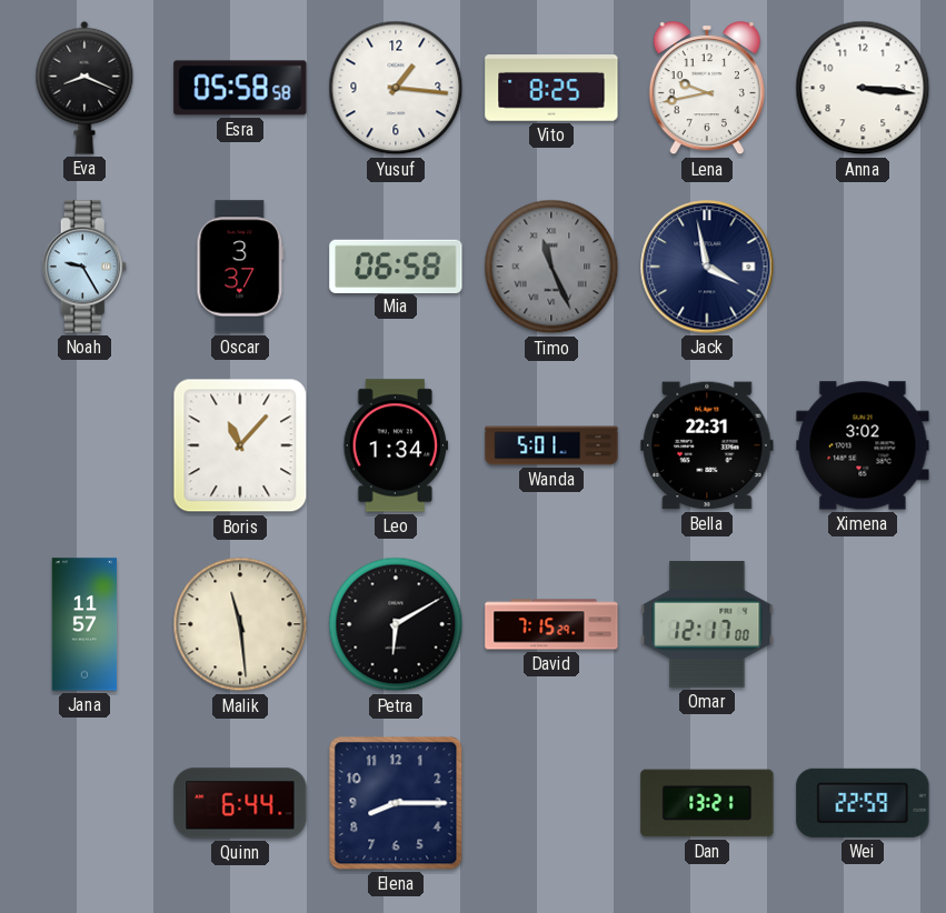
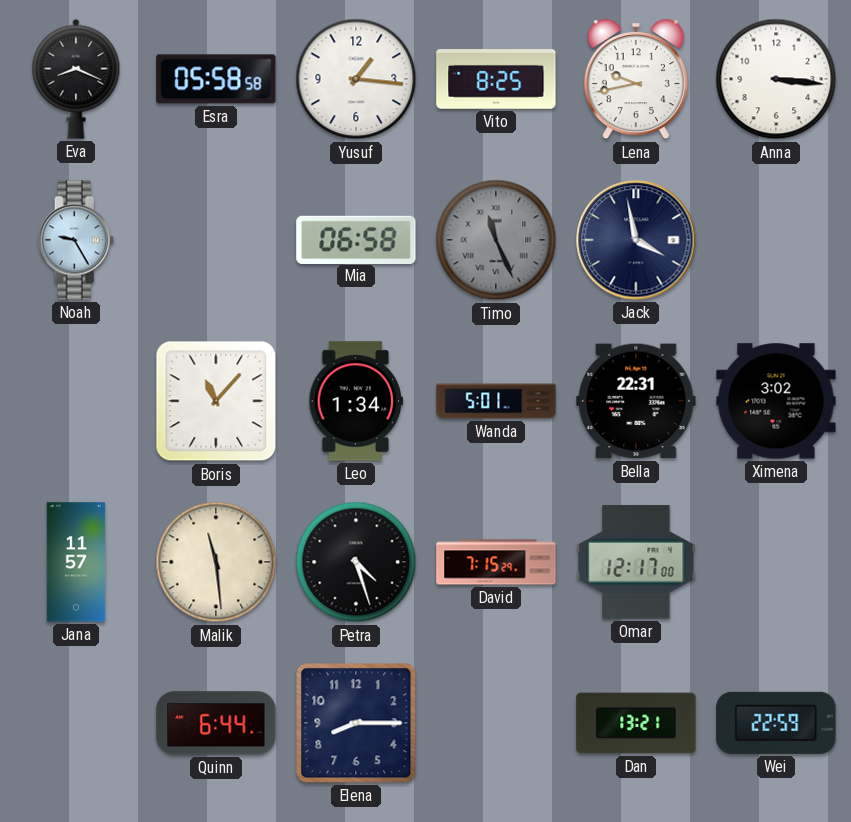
Oscar: 3:37 -> none
Petra: 6:10 -> 4:27
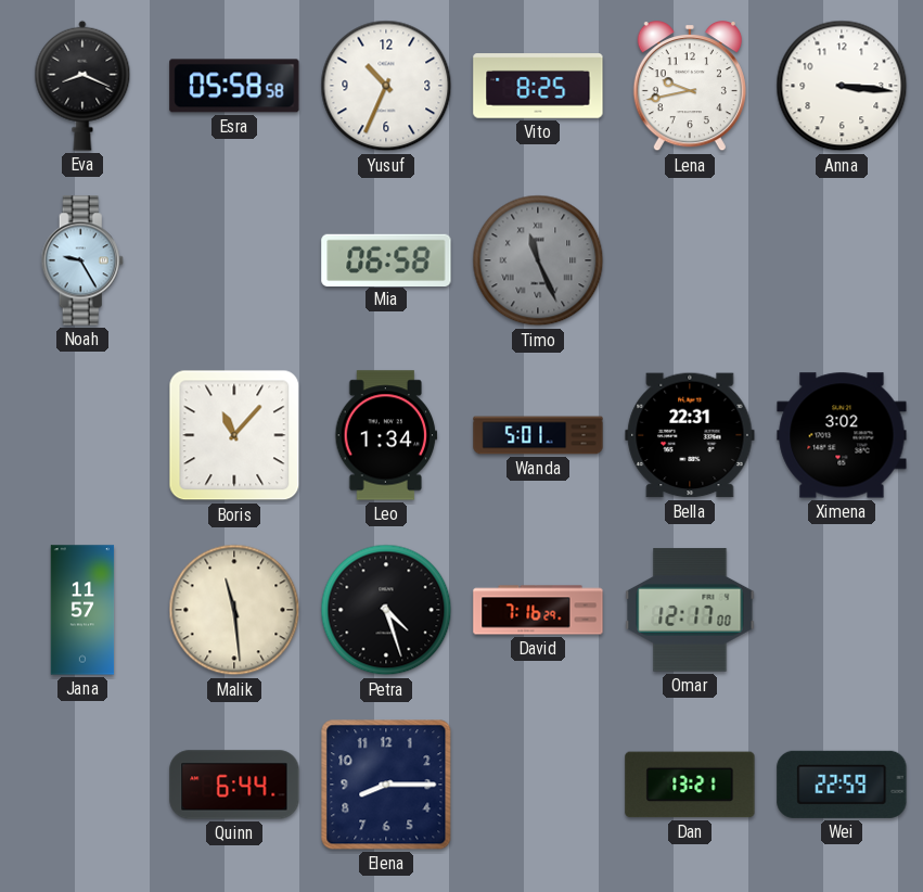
Yusuf: 1:16 -> 10:34
Jack: 3:58 -> none
David: 7:15 -> 7:16
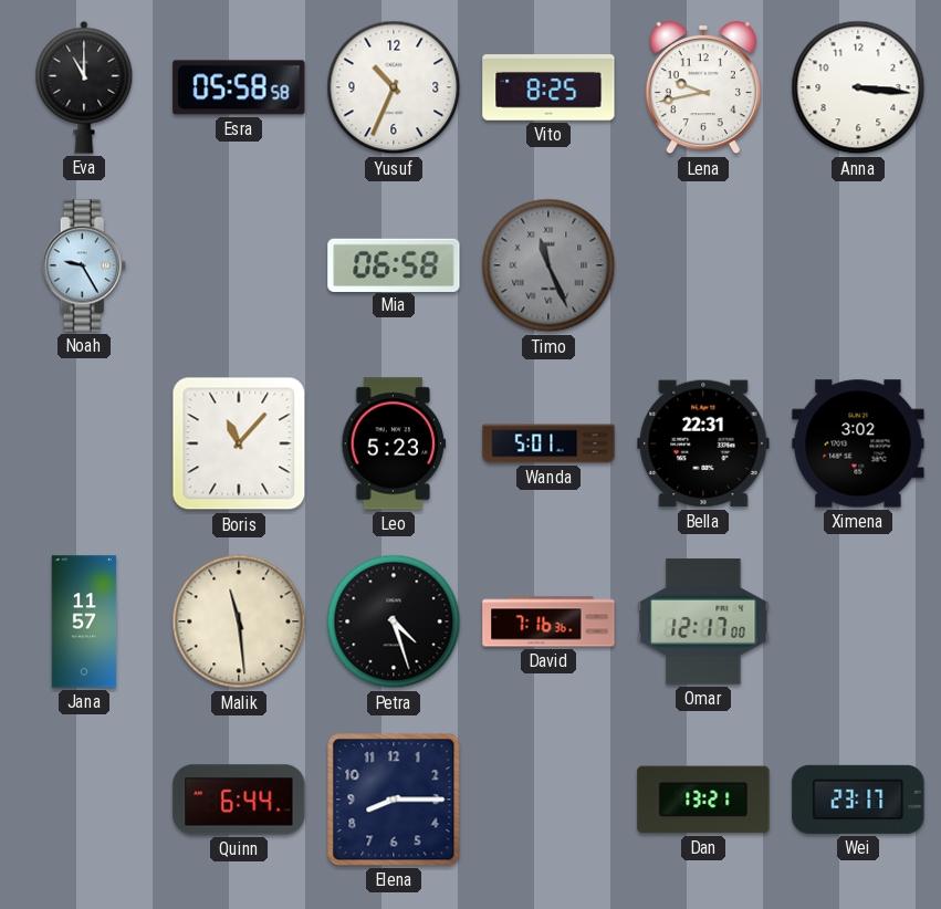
Eva: 8:19 -> 11:00
Leo: 1:34 -> 5:23
David: 7:16:29 -> 7:16:36
Wei: 22:59 -> 23:17
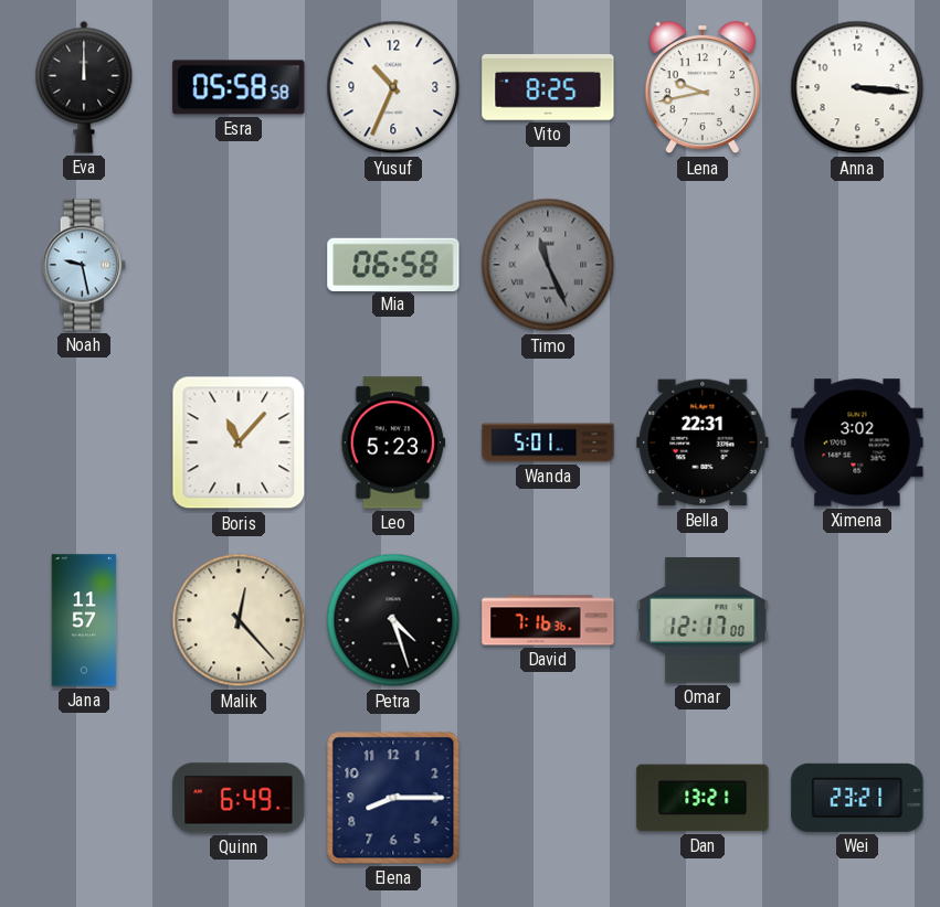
Eva: 11:00 -> 12:00
Noah: 9:25 -> 9:28
Malik: 11:29 -> 12:23
Quinn: 6:44 -> 6:49
Wei: 23:17 -> 23:21
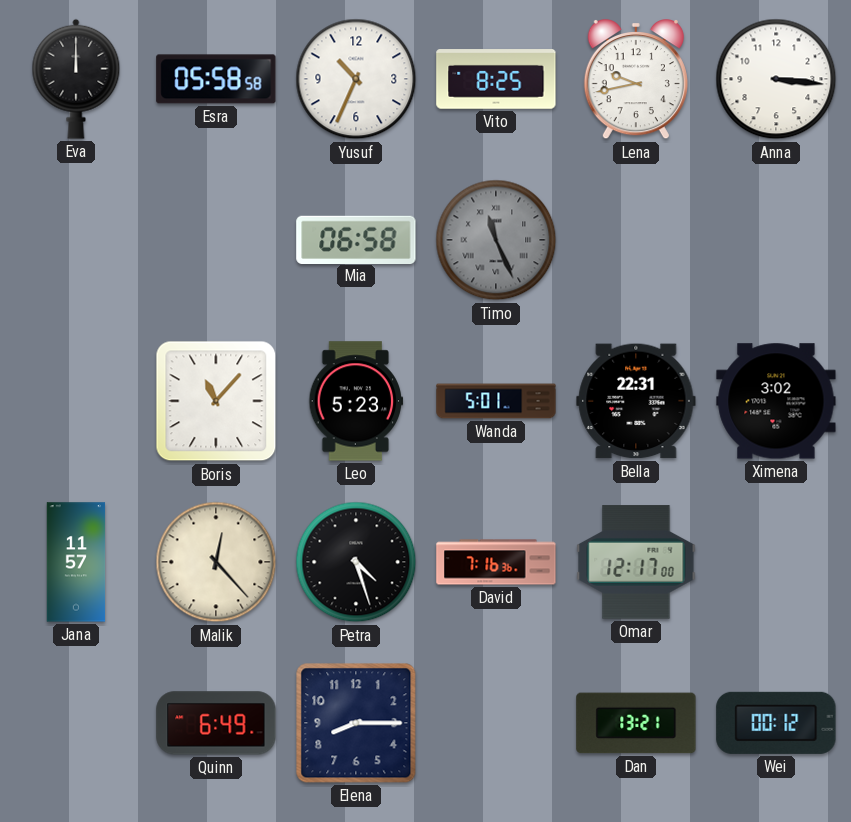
Noah: 9:28 -> none
Wei: 23:21 -> 00:12
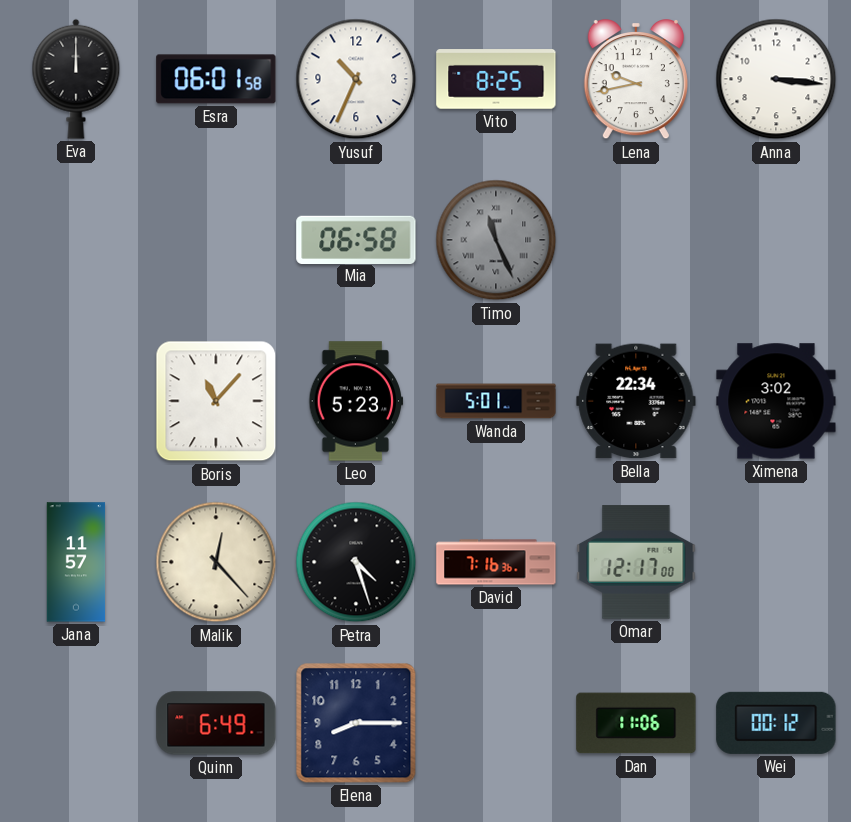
Esra: 05:58 -> 06:01
Bella: 22:31 -> 22:34
Dan: 13:21 -> 11:06
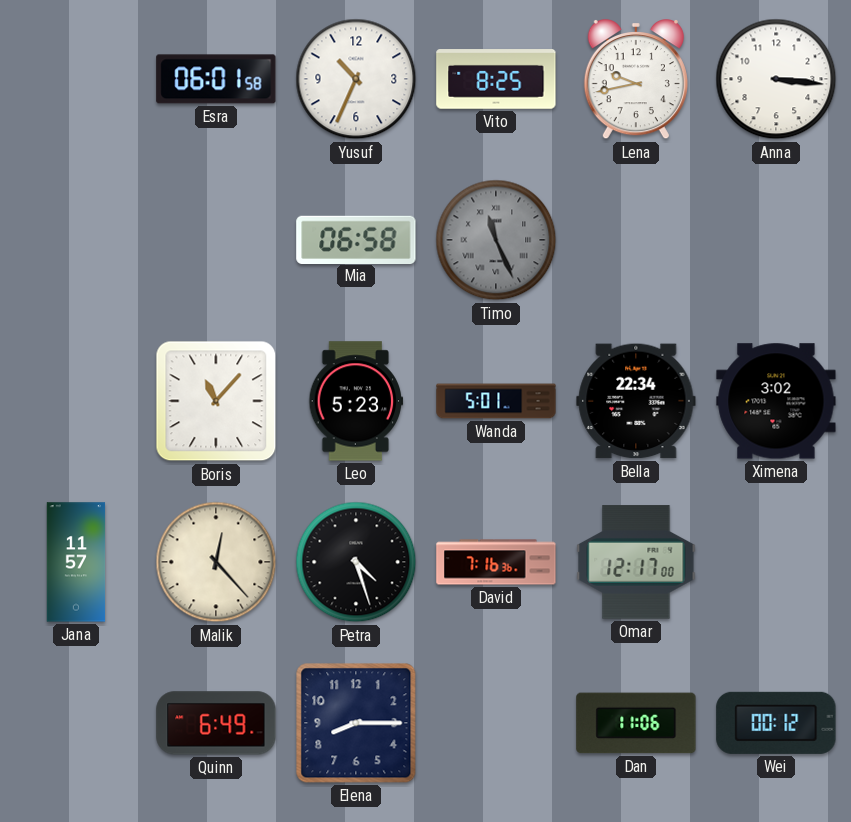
Eva: 12:00 -> none
